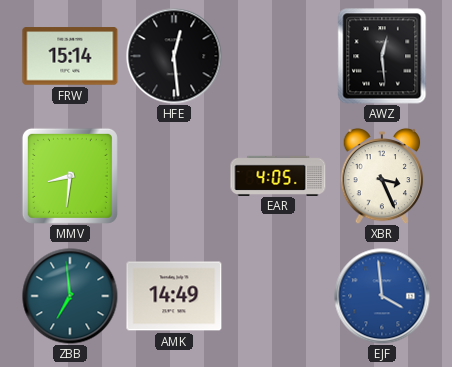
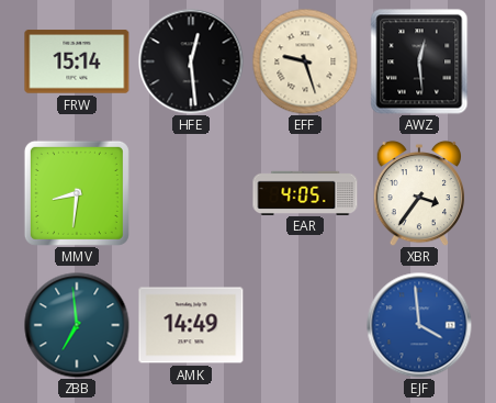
EFF: none -> 9:27
XBR: 3:26 -> 3:36
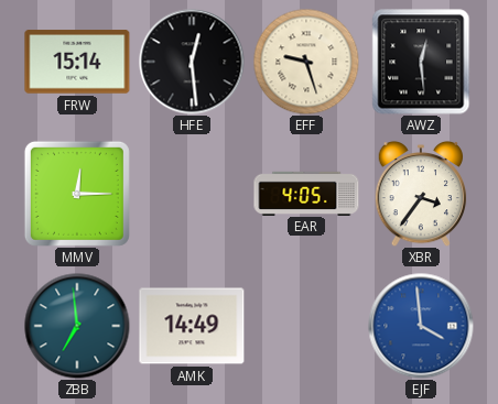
MMV: 8:31 -> 12:15
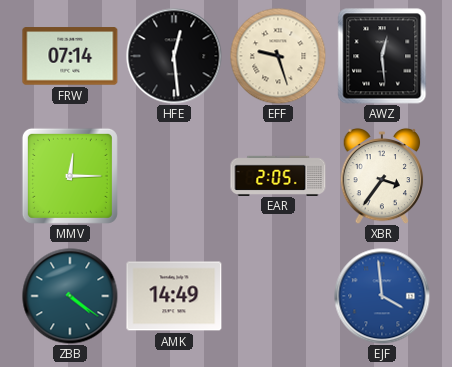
FRW: 15:14 -> 07:14
EAR: 4:05 -> 2:05
ZBB: 6:59 -> 4:21
